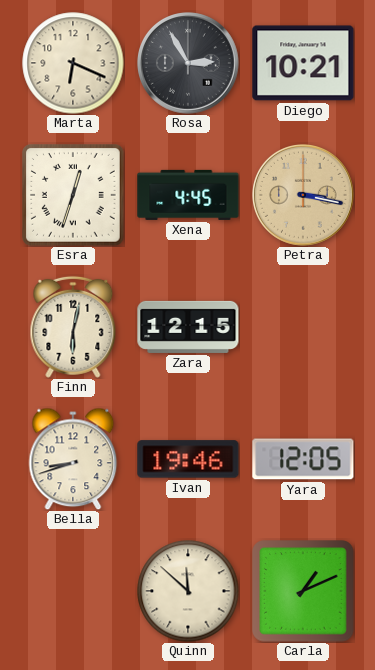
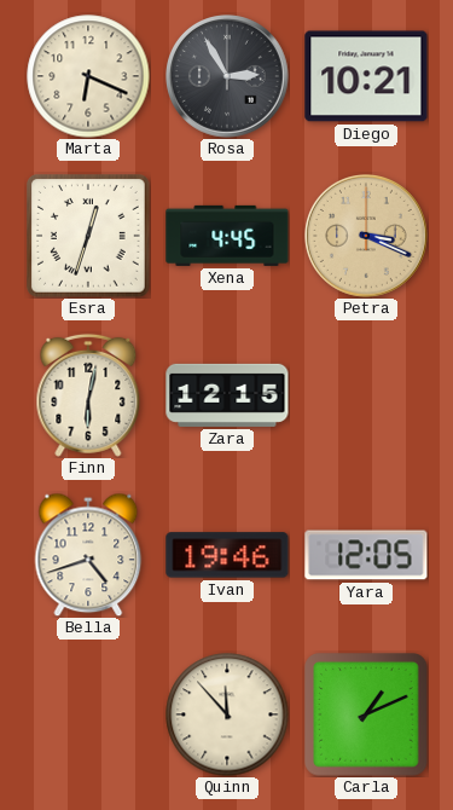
Petra: 3:17 -> 3:19
Bella: 8:42 -> 4:42
Quinn: 11:52 -> 11:53
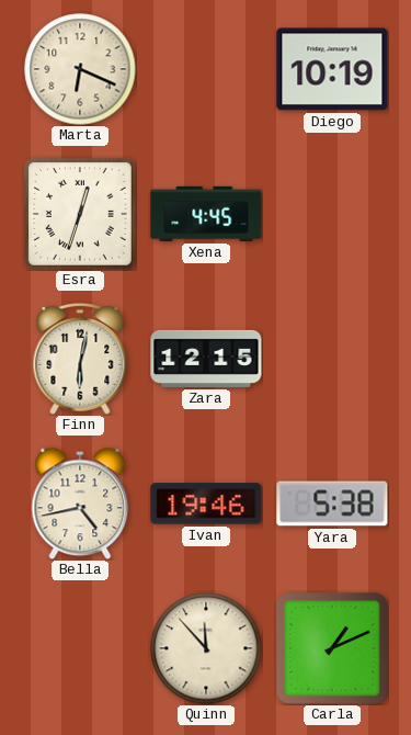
Rosa: 2:55 -> none
Diego: 10:21 -> 10:19
Petra: 3:19 -> none
Bella: 4:42 -> 4:43
Yara: 12:05 -> 5:38
